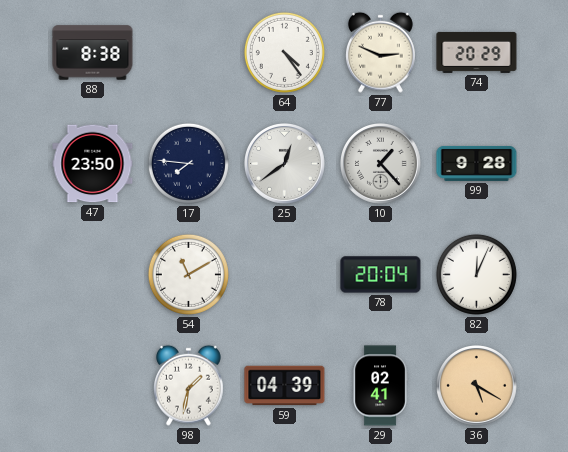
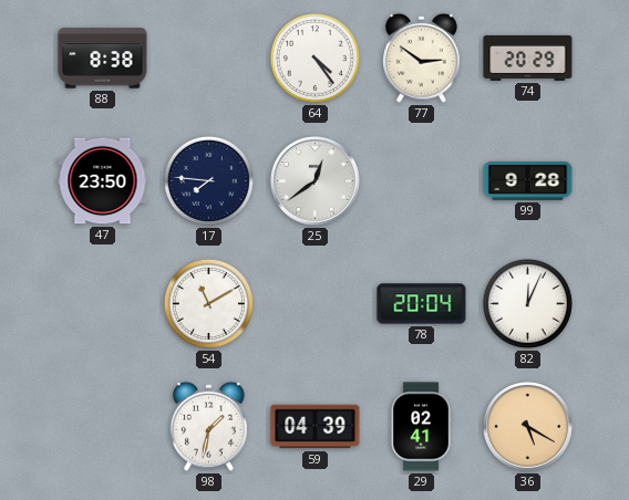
77: 2:49 -> 2:51
10: 1:23 -> none
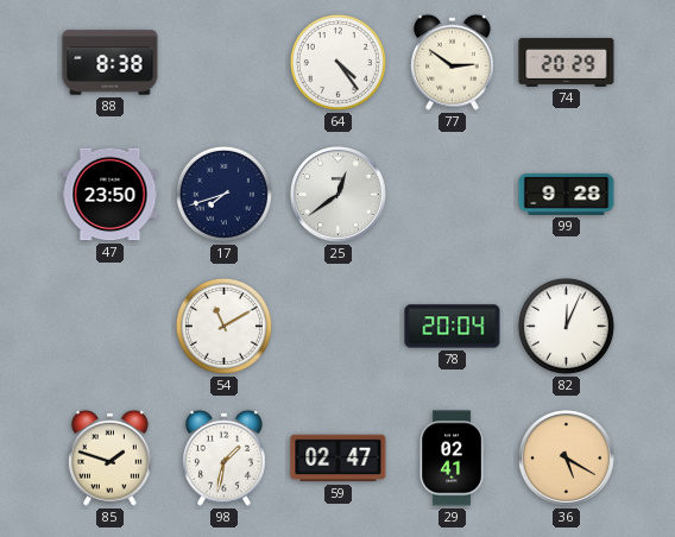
17: 7:46 -> 7:42
85: none -> 1:48
59: 04:39 -> 02:47
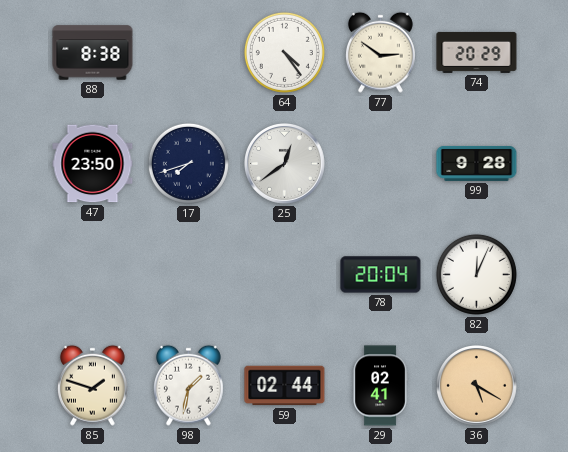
54: 11:10 -> none
59: 02:47 -> 02:44
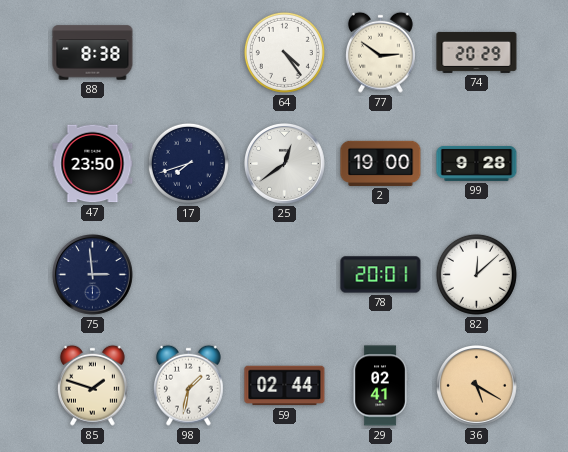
2: none -> 19:00
75: none -> 2:59
78: 20:04 -> 20:01
82: 12:04 -> 12:08
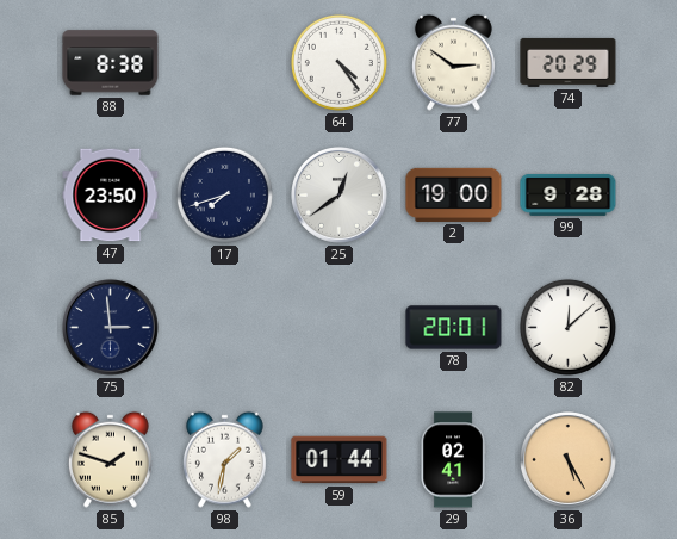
59: 02:44 -> 01:44
36: 5:20 -> 5:25
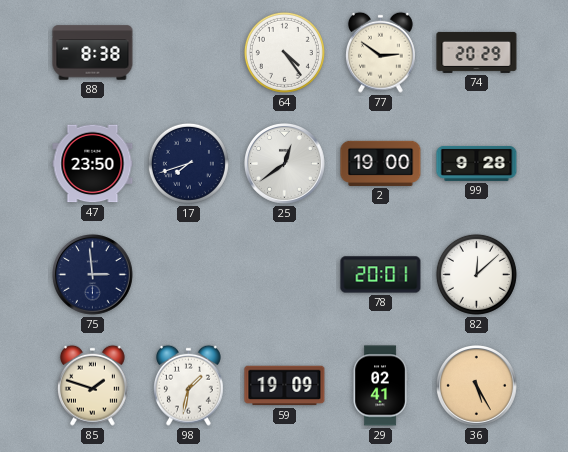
59: 01:44 -> 19:09
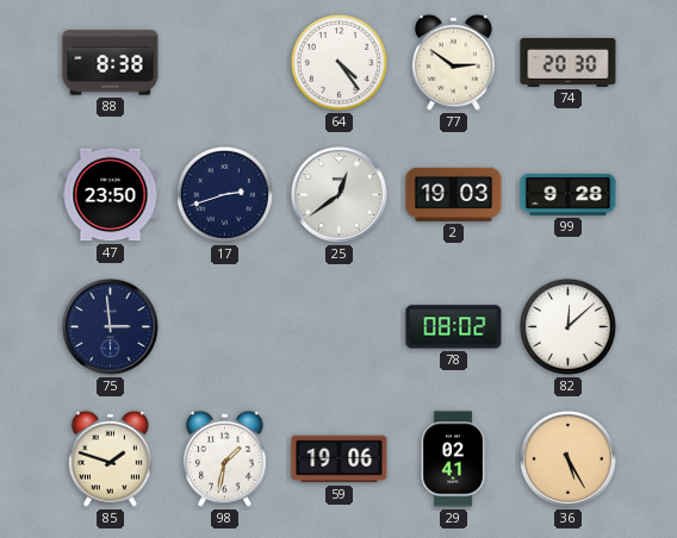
74: 20:29 -> 20:30
17: 7:42 -> 2:42
2: 19:00 -> 19:03
78: 20:01 -> 08:02
59: 19:09 -> 19:06
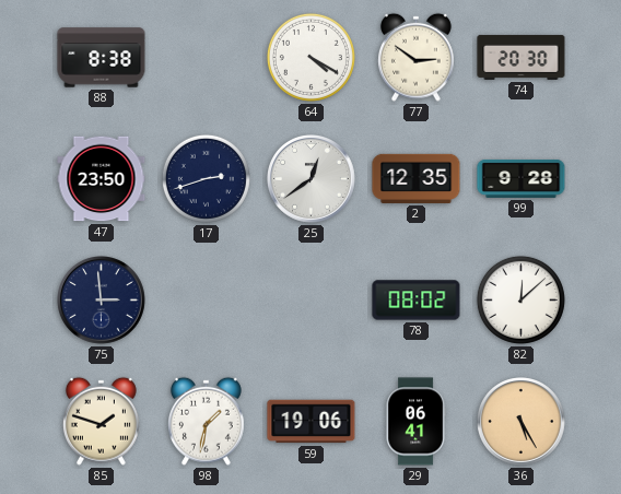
64: 4:24 -> 4:20
2: 19:03 -> 12:35
29: 02:41 -> 06:41
